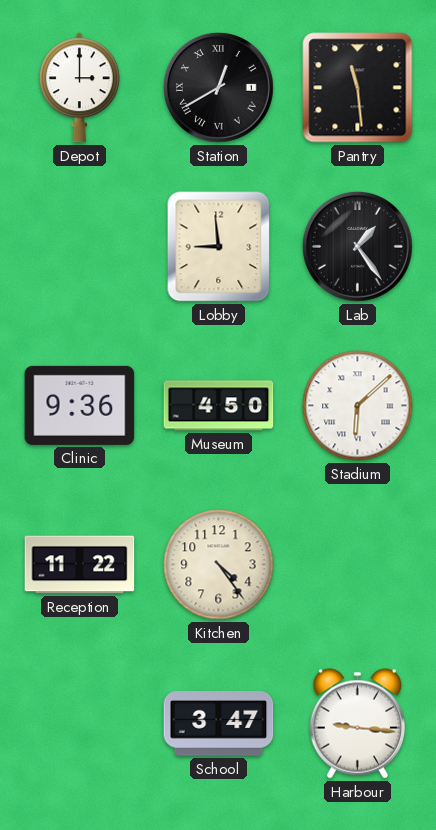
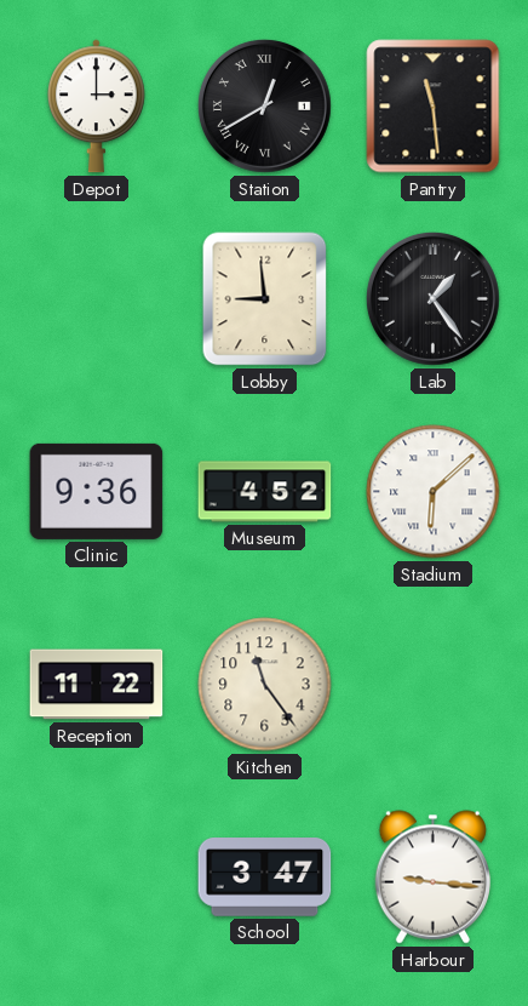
Museum: 4:50 -> 4:52
Kitchen: 4:24 -> 11:24
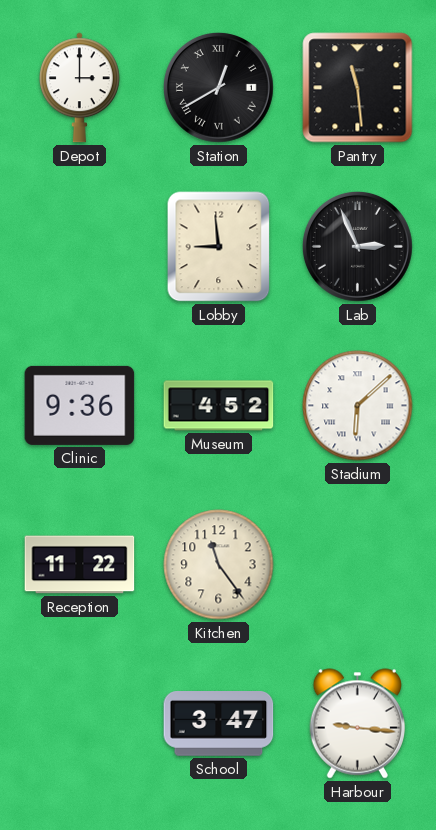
Lab: 1:24 -> 2:56
